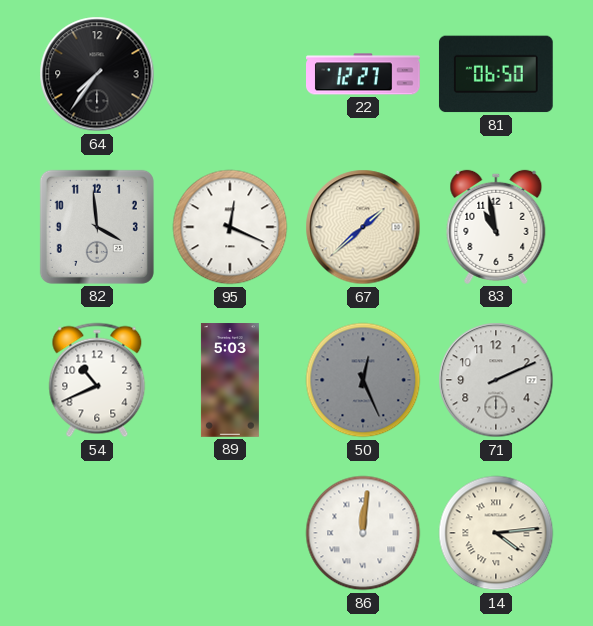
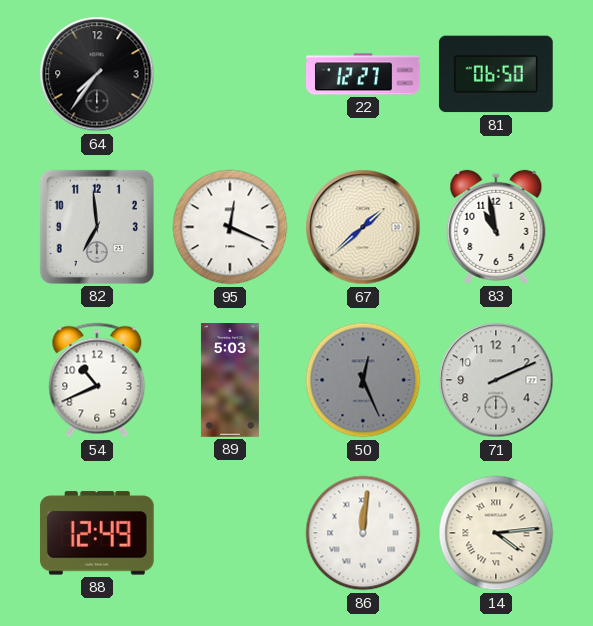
82: 3:59 -> 6:59
88: none -> 12:49
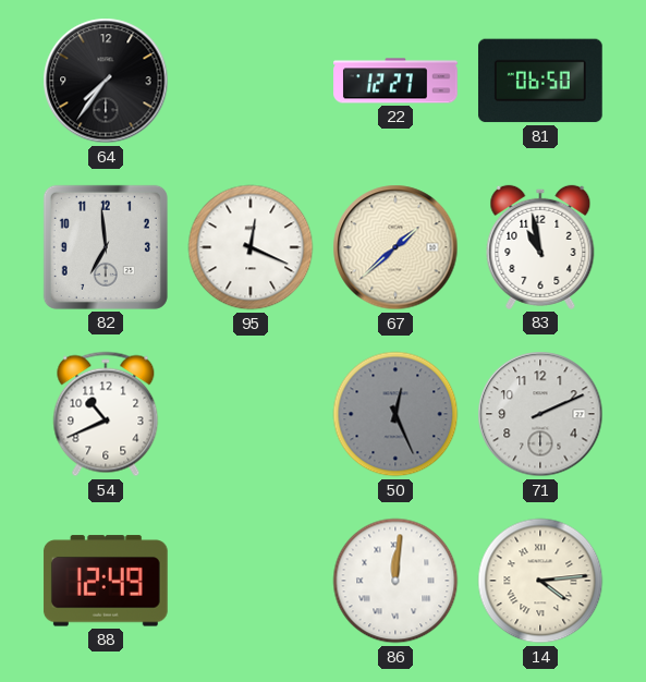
89: 5:03 -> none
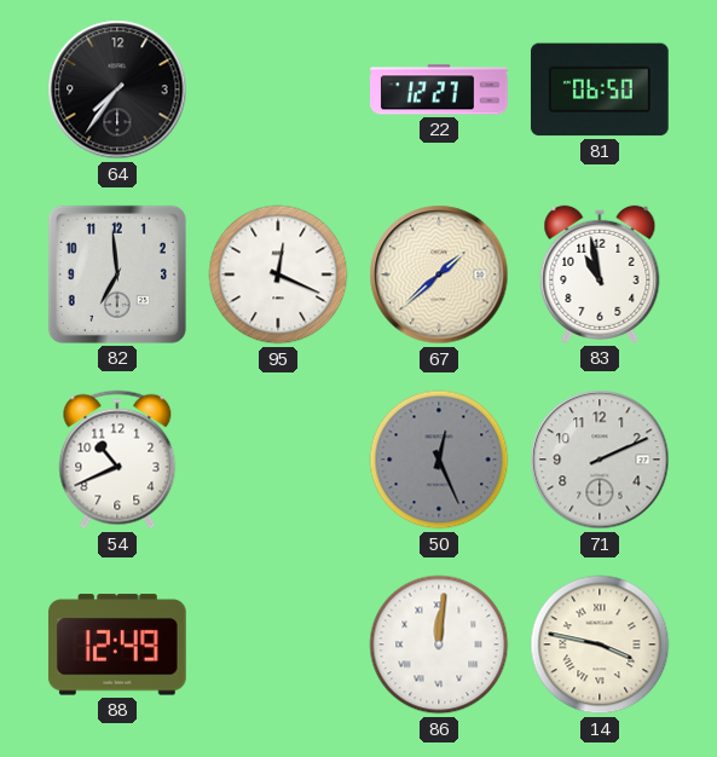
14: 4:14 -> 3:47
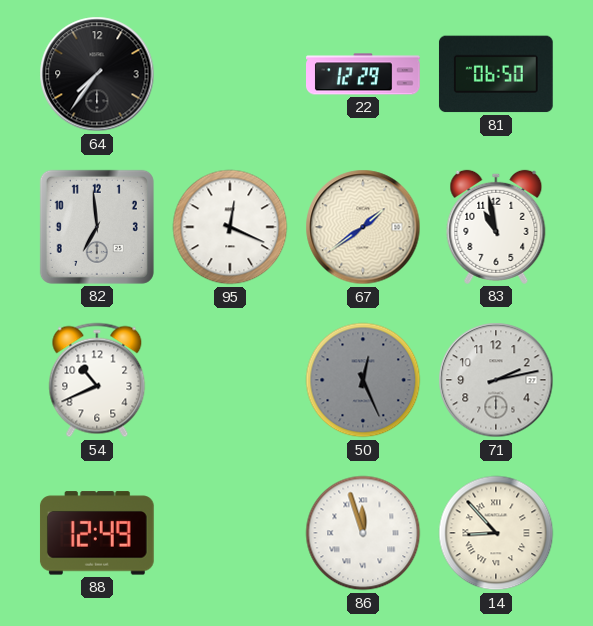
22: 12:27 -> 12:29
67: 1:38 -> 1:39
71: 2:11 -> 2:13
86: 12:01 -> 11:57
14: 3:47 -> 8:53
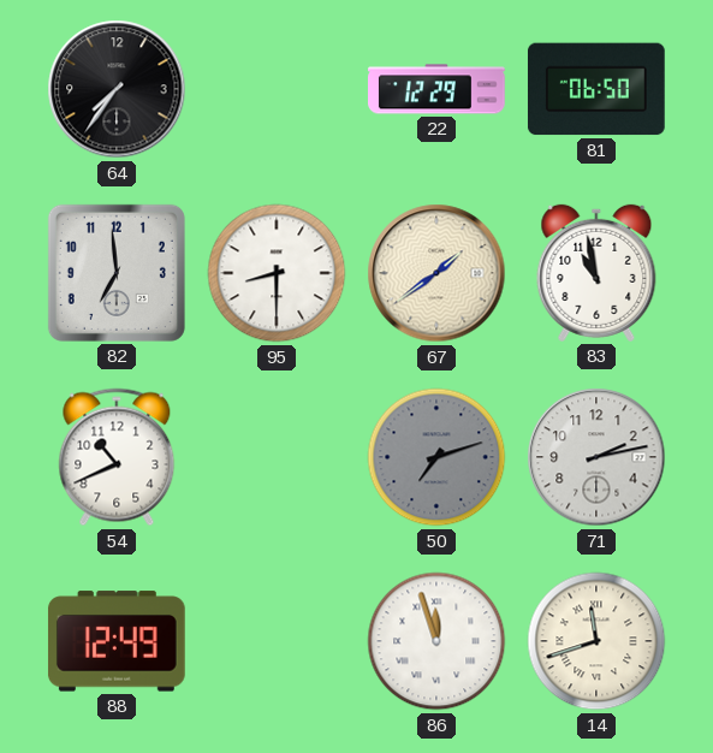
95: 12:19 -> 8:30
50: 12:26 -> 7:12
14: 8:53 -> 11:42
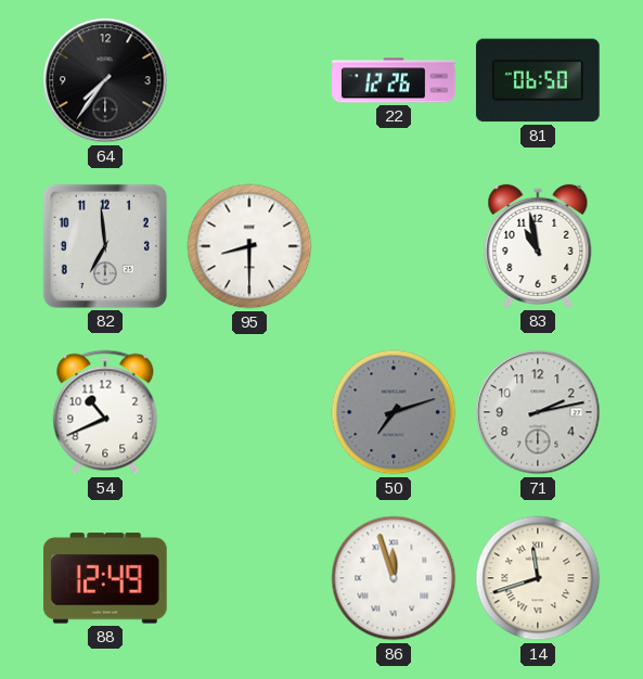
22: 12:29 -> 12:26
67: 1:39 -> none
